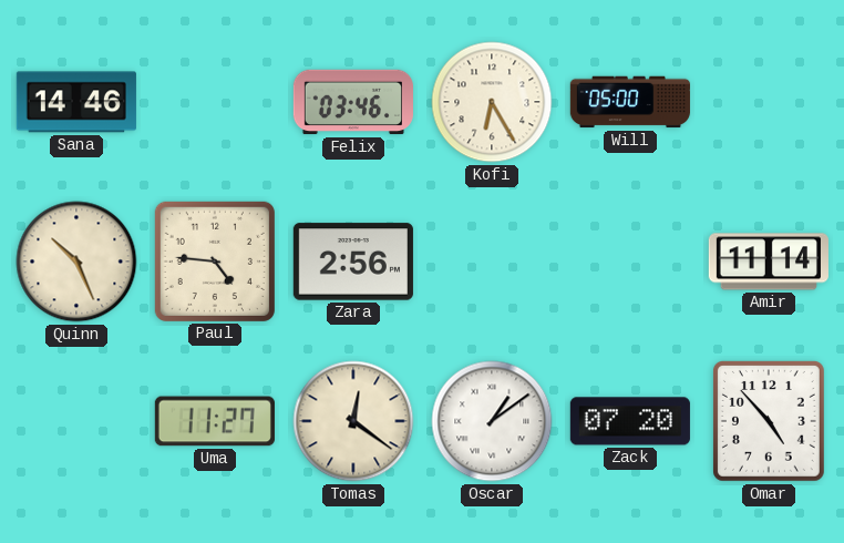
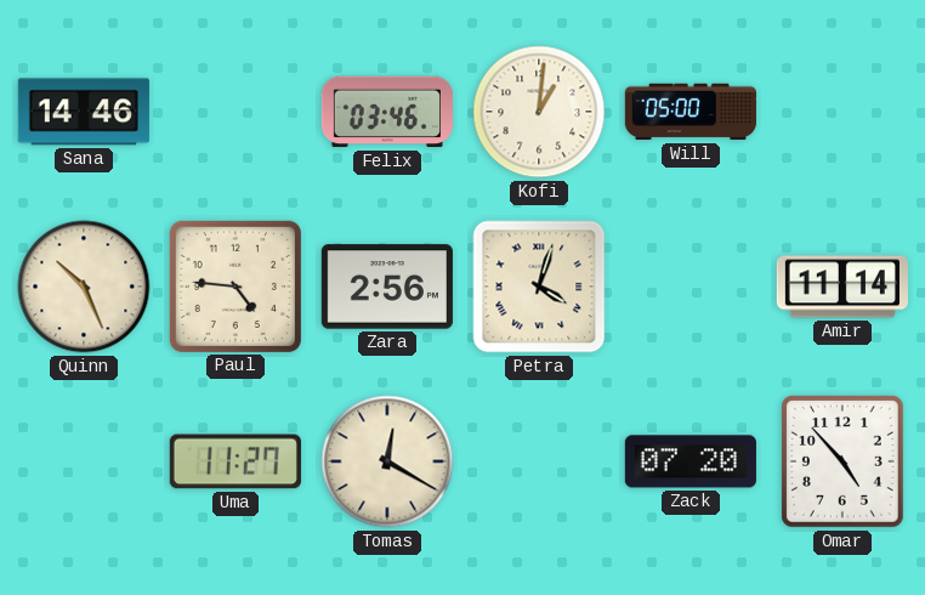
Kofi: 6:25 -> 1:01
Petra: none -> 4:03
Tomas: 12:21 -> 12:20
Oscar: 1:09 -> none
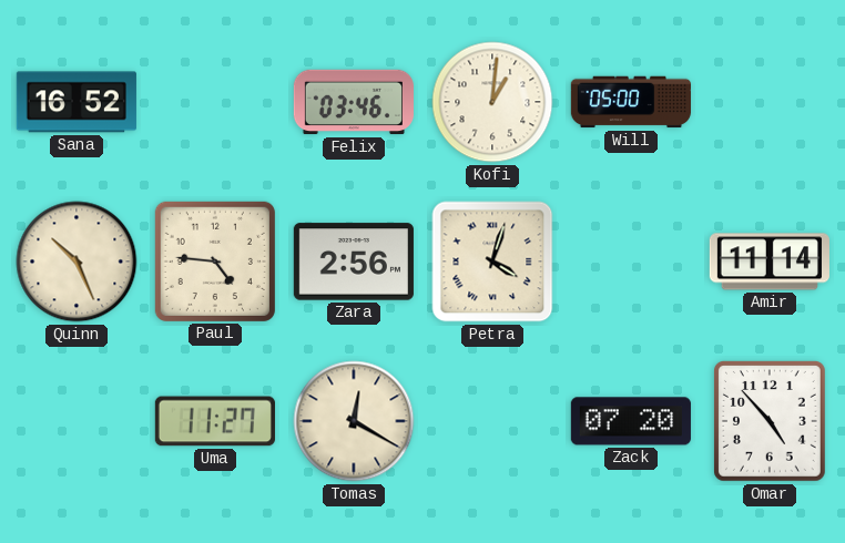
Sana: 14:46 -> 16:52
